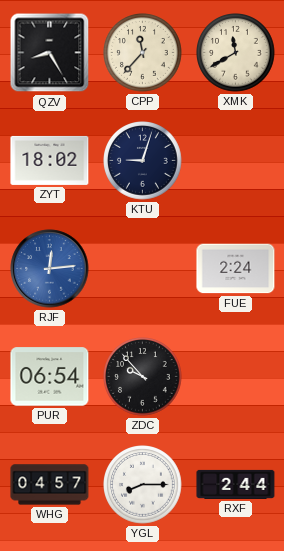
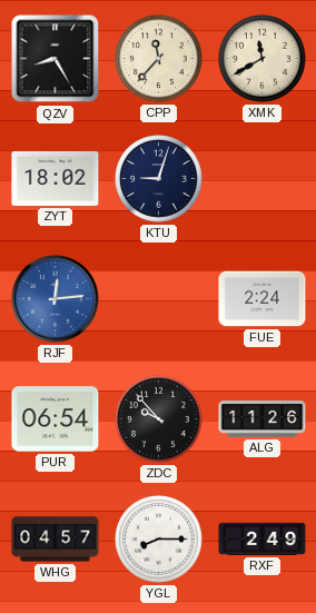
ALG: none -> 11:26
RXF: 2:44 -> 2:49
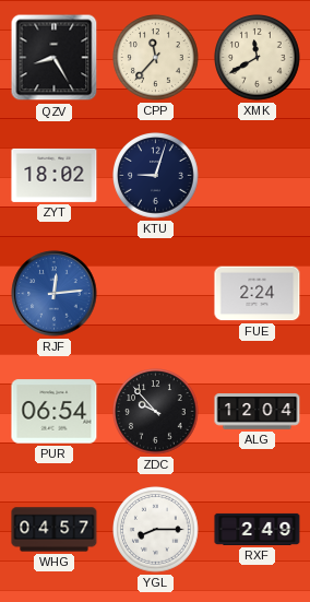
ALG: 11:26 -> 12:04
